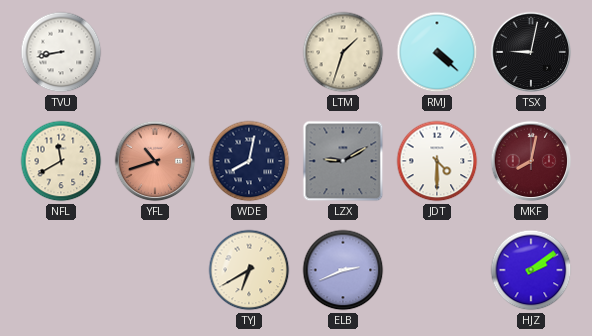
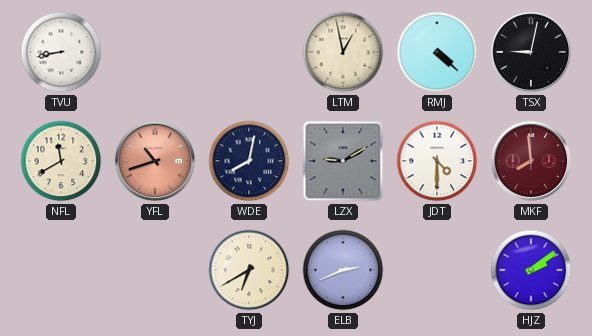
LTM: 1:33 -> 12:58
MKF: 8:02 -> 7:59
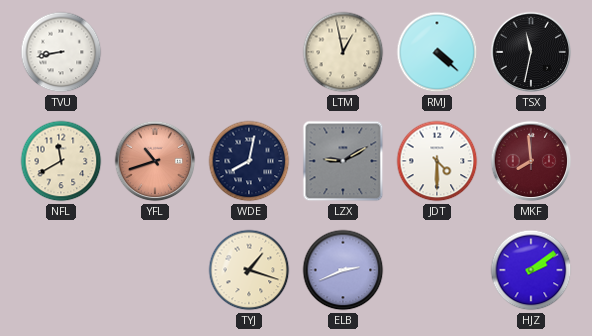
TSX: 9:02 -> 11:32
TYJ: 6:40 -> 1:18
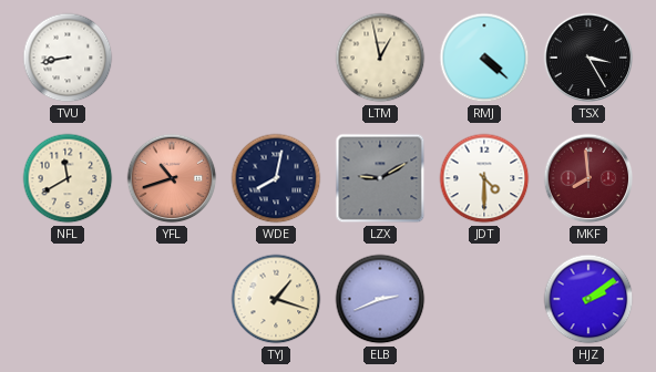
TSX: 11:32 -> 3:25
